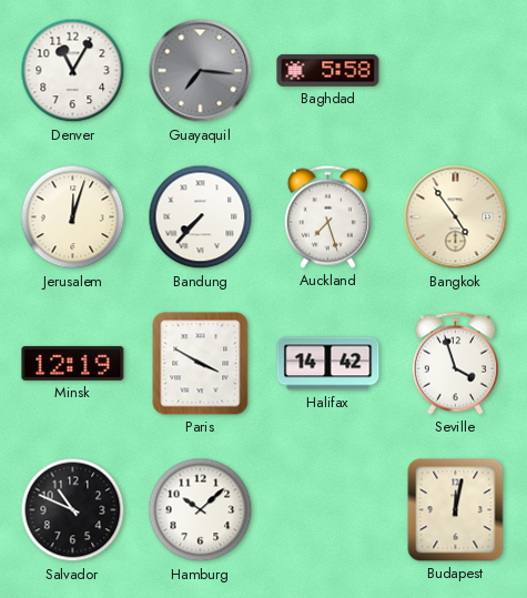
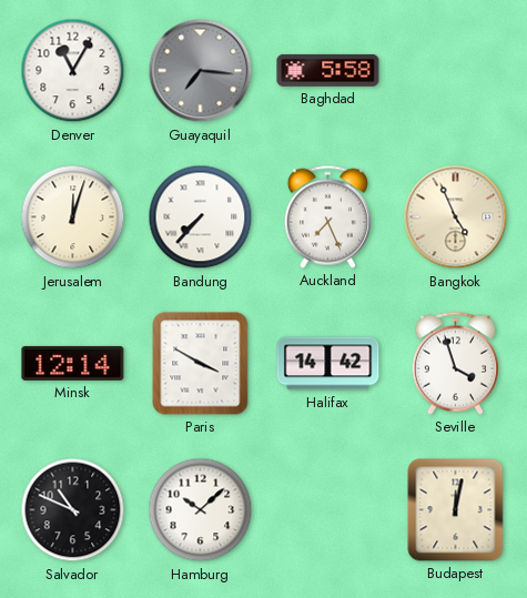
Auckland: 7:27 -> 7:26
Bangkok: 4:54 -> 4:56
Minsk: 12:19 -> 12:14
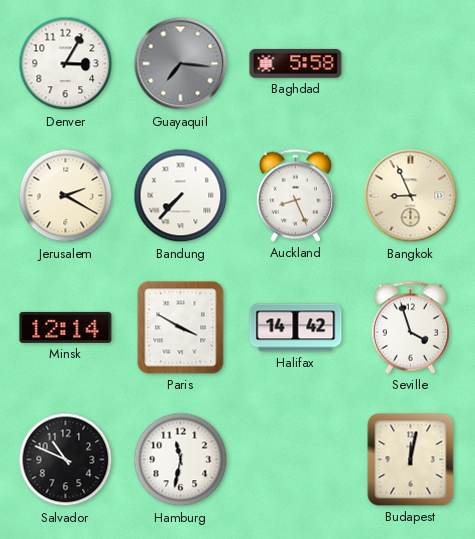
Denver: 11:05 -> 3:05
Jerusalem: 12:03 -> 2:20
Auckland: 7:26 -> 8:26
Bangkok: 4:56 -> 8:56
Hamburg: 10:08 -> 11:32
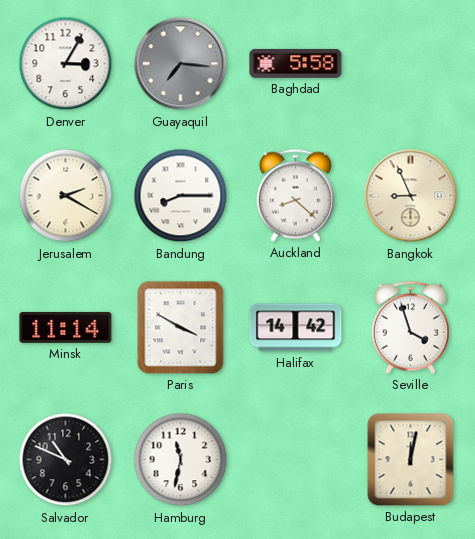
Bandung: 7:37 -> 8:15
Auckland: 8:26 -> 8:22
Minsk: 12:14 -> 11:14
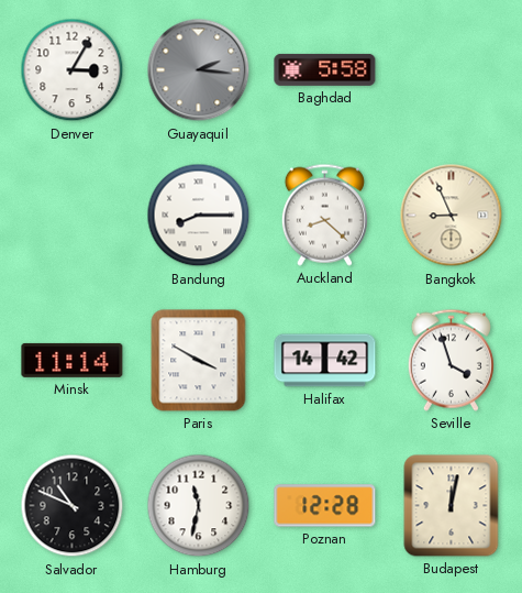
Guayaquil: 7:16 -> 2:16
Jerusalem: 2:20 -> none
Poznan: none -> 12:28
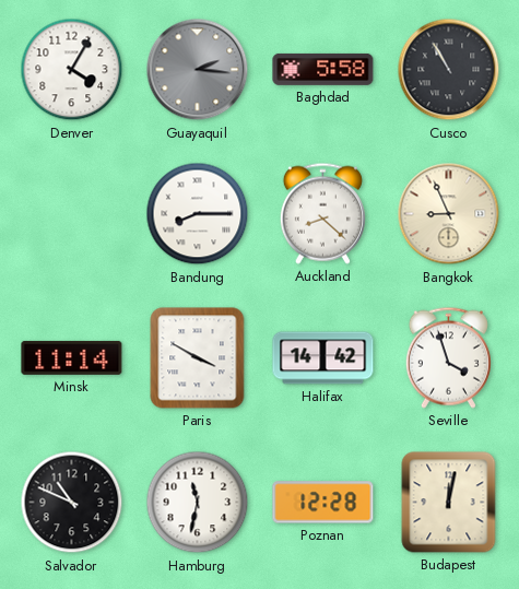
Denver: 3:05 -> 4:05
Cusco: none -> 10:55
